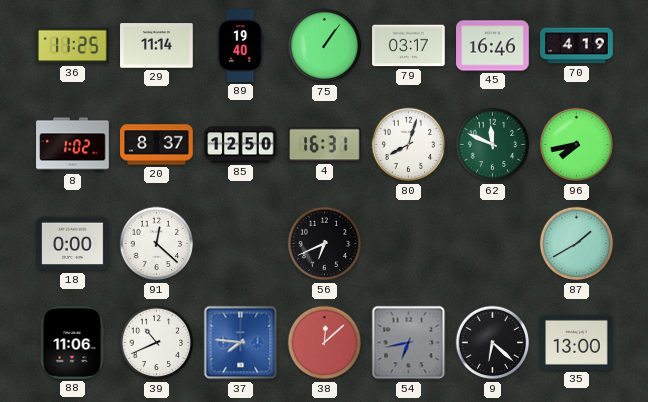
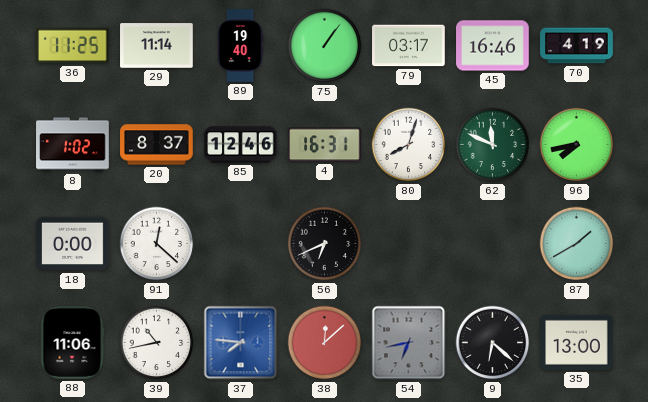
85: 12:50 -> 12:46
39: 10:41 -> 10:43
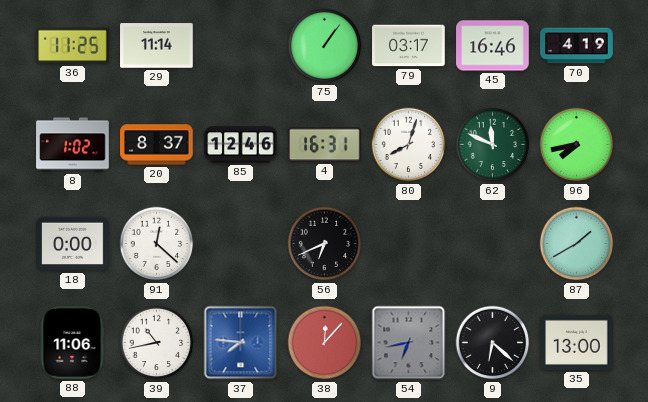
89: 19:40 -> none
38: 12:08 -> 12:07
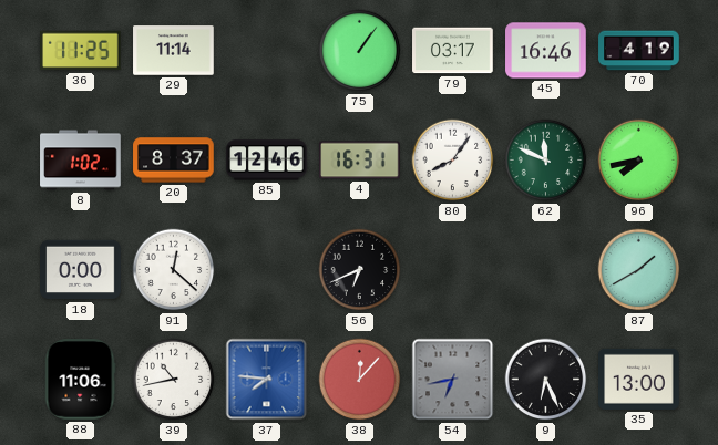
80: 8:03 -> 8:06
9: 6:22 -> 6:26
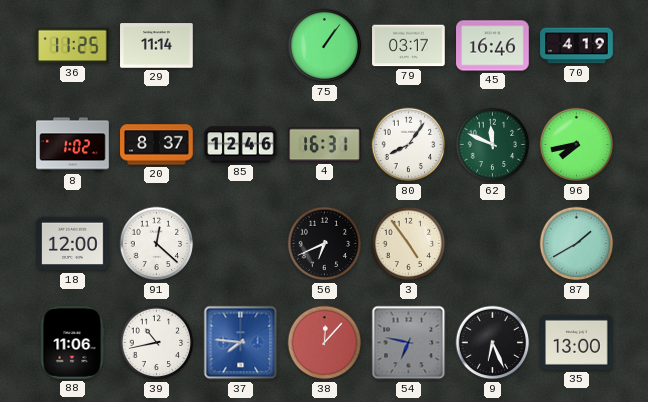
18: 0:00 -> 12:00
3: none -> 4:54
54: 6:43 -> 6:47
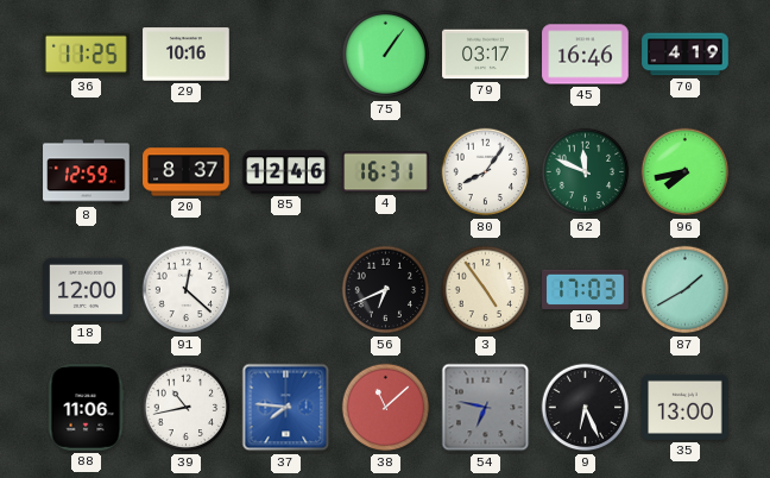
29: 11:14 -> 10:16
8: 1:02 -> 12:59
10: none -> 17:03
38: 12:07 -> 11:08
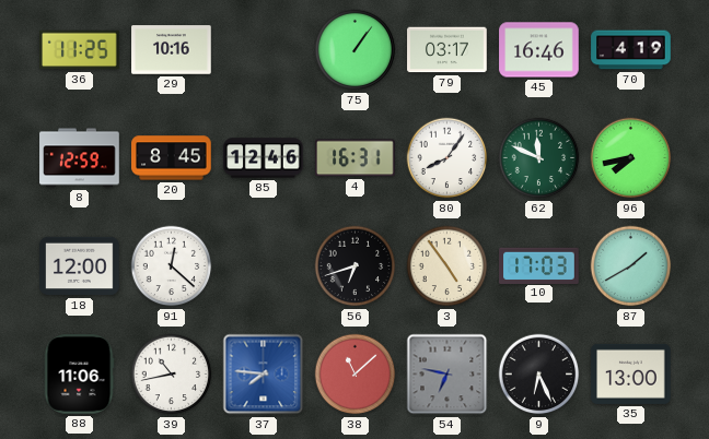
20: 8:37 -> 8:45
56: 6:41 -> 6:42
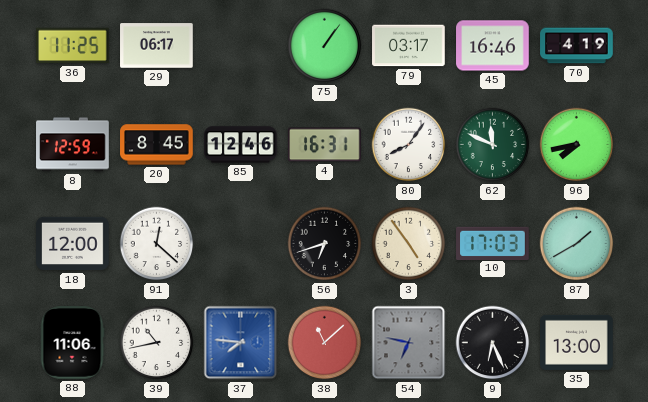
29: 10:16 -> 06:17
